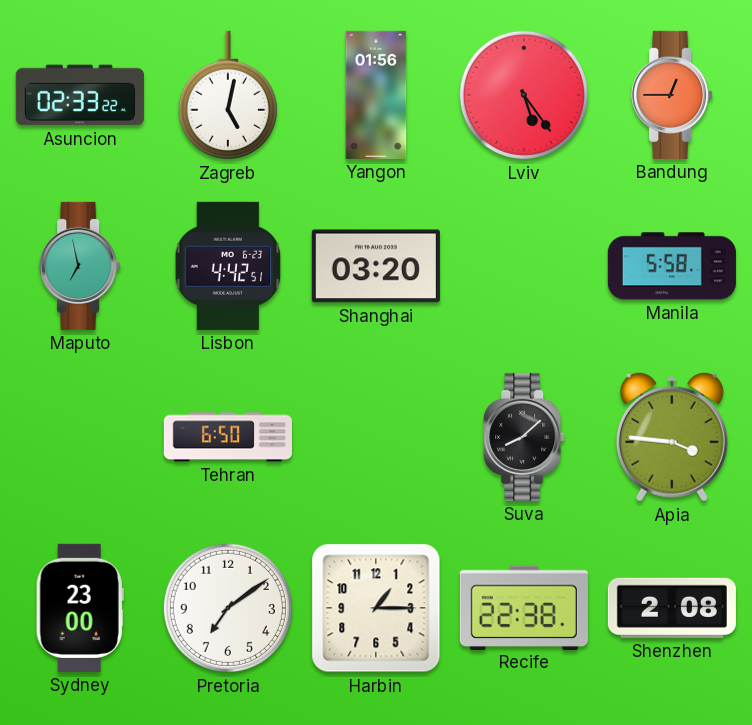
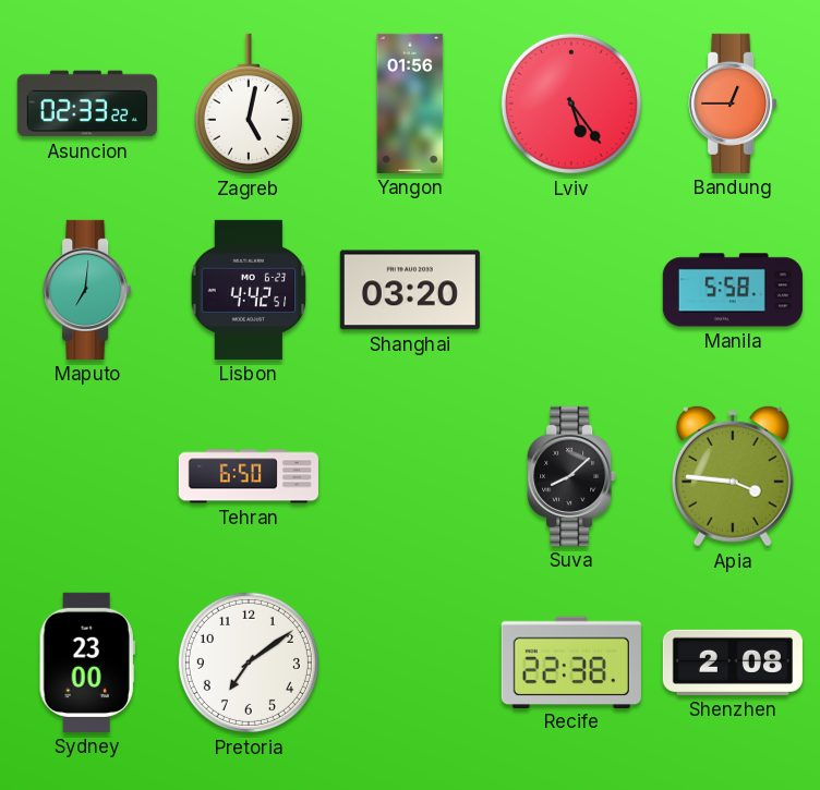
Maputo: 6:58 -> 7:01
Harbin: 1:15 -> none
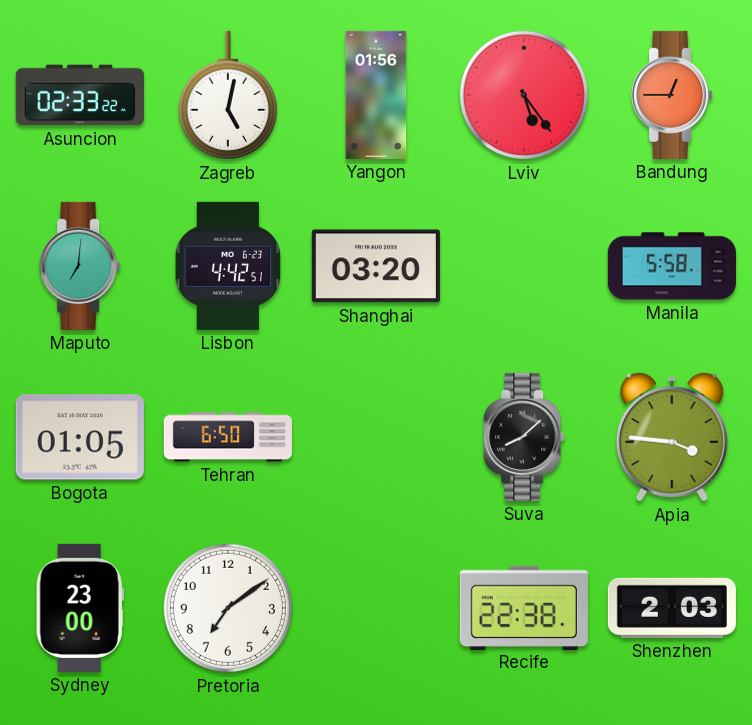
Bogota: none -> 01:05
Shenzhen: 2:08 -> 2:03
